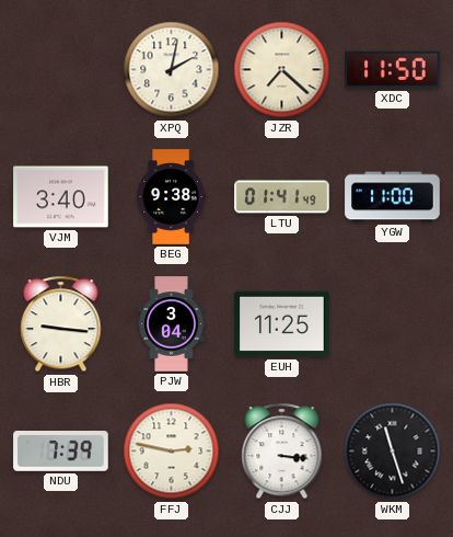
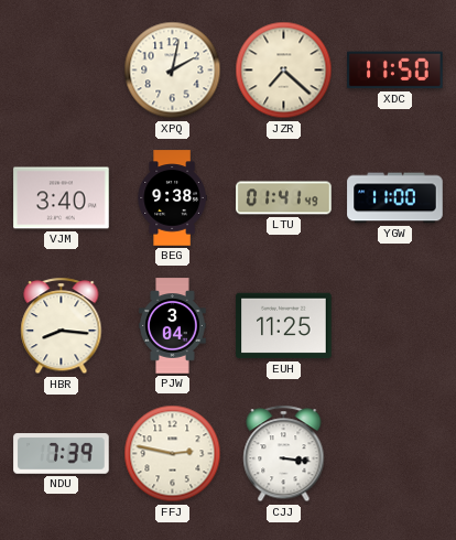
HBR: 9:16 -> 8:16
WKM: 11:27 -> none
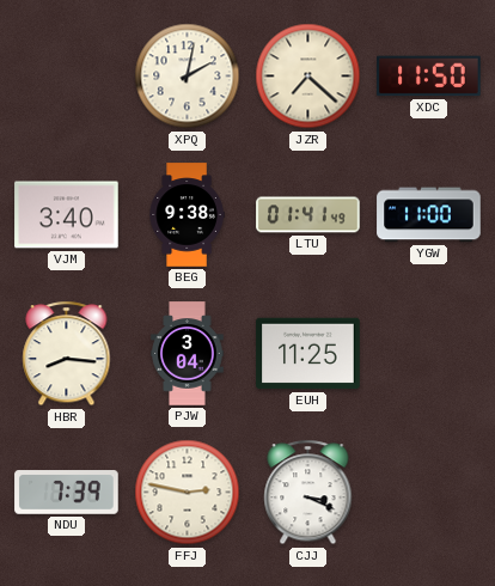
CJJ: 3:16 -> 3:19
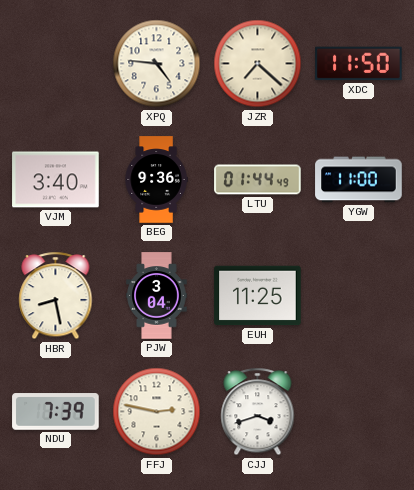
XPQ: 2:02 -> 4:46
BEG: 9:38 -> 9:36
LTU: 01:41 -> 01:44
HBR: 8:16 -> 8:28
CJJ: 3:19 -> 3:42
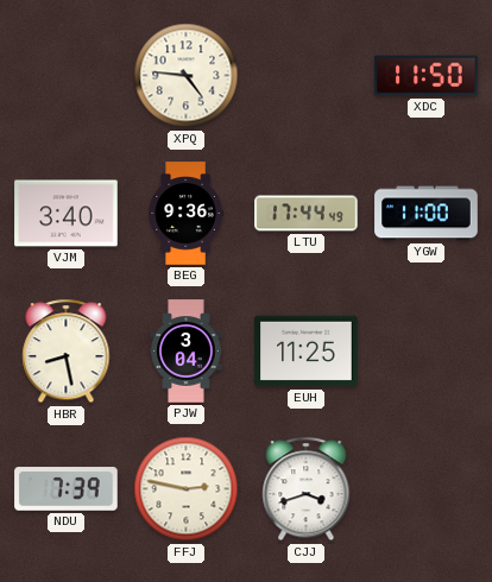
JZR: 7:22 -> none
LTU: 01:44 -> 17:44
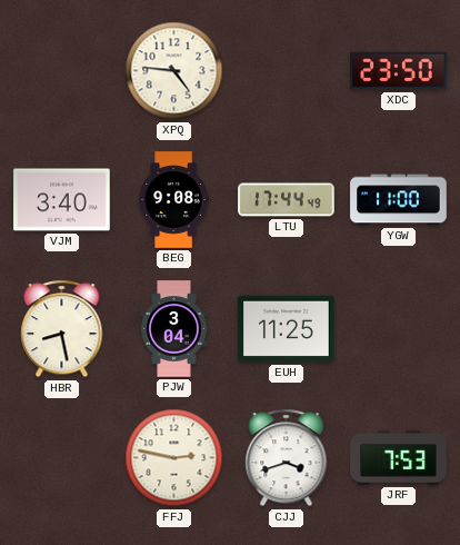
XDC: 11:50 -> 23:50
BEG: 9:36 -> 9:08
NDU: 7:39 -> none
JRF: none -> 7:53
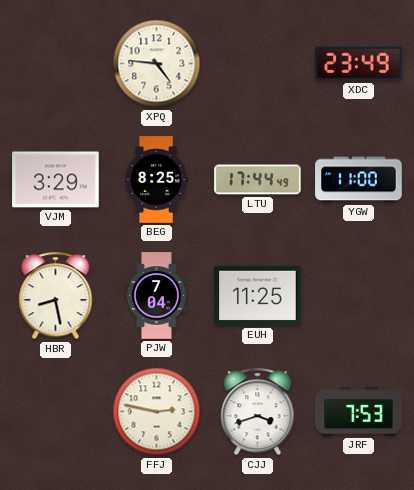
XDC: 23:50 -> 23:49
VJM: 3:40 -> 3:29
BEG: 9:08 -> 8:25
PJW: 3:04 -> 7:04
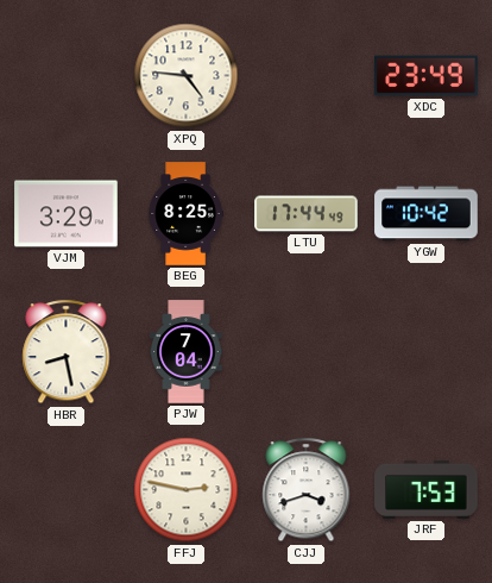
YGW: 11:00 -> 10:42
EUH: 11:25 -> none
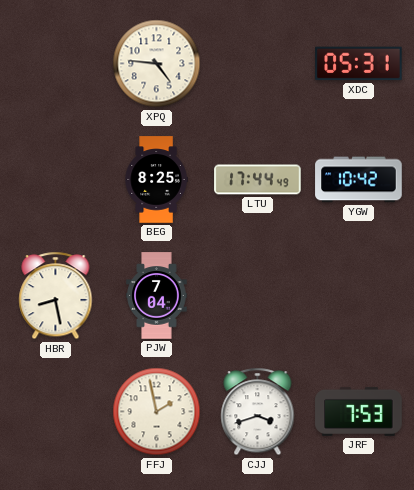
XDC: 23:49 -> 05:31
VJM: 3:29 -> none
FFJ: 2:47 -> 1:58
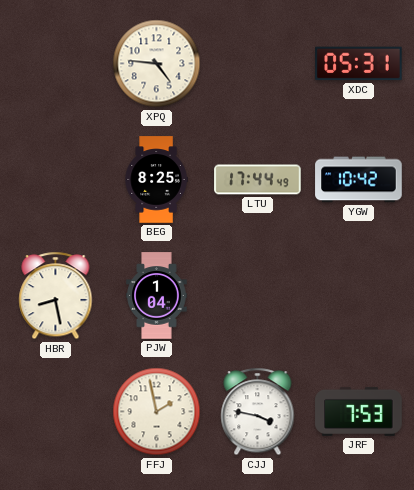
PJW: 7:04 -> 1:04
CJJ: 3:42 -> 3:47
